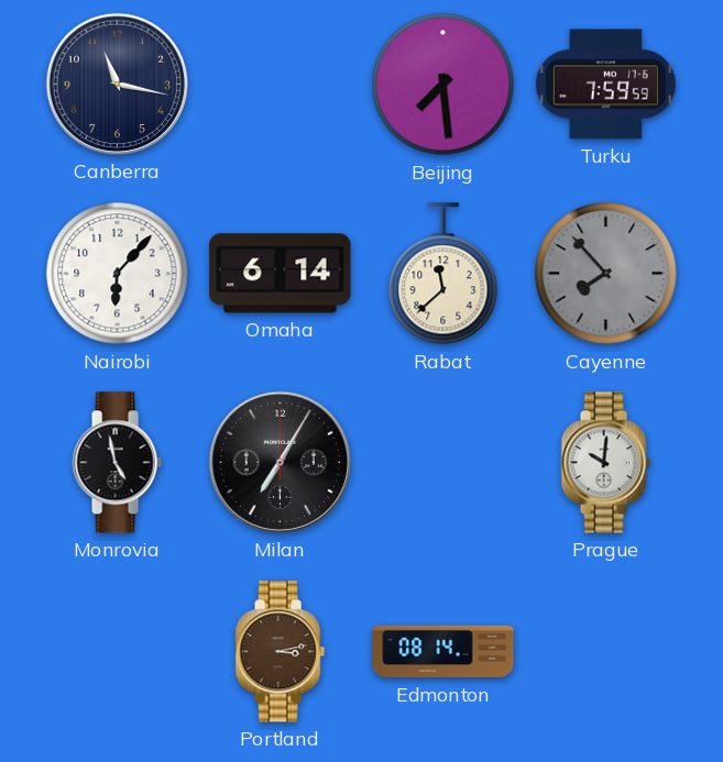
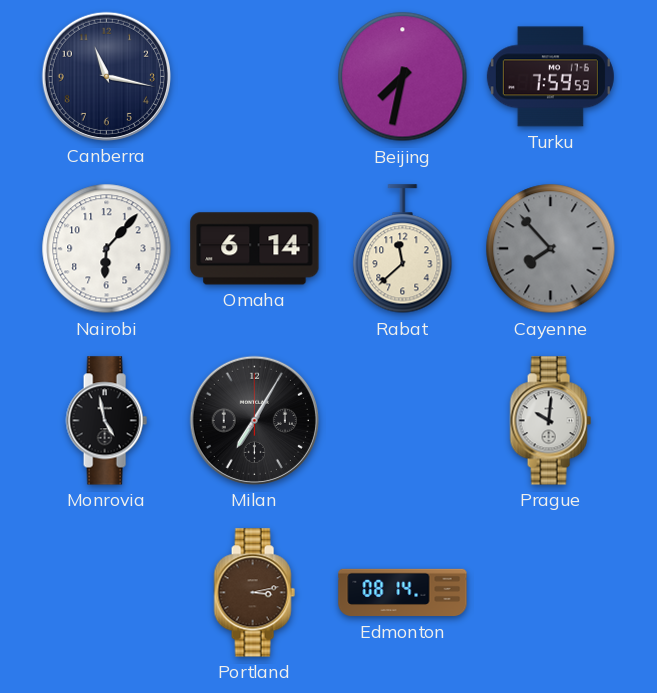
Beijing: 7:29 -> 7:32
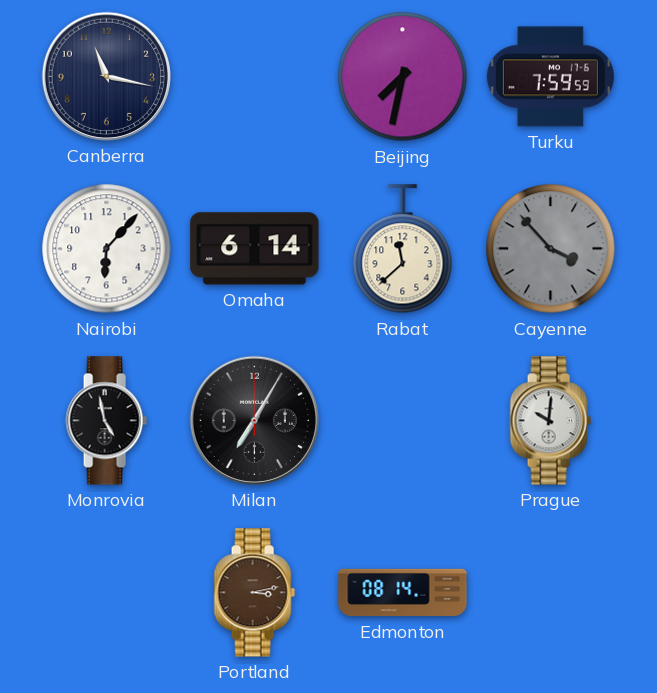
Cayenne: 7:53 -> 3:53
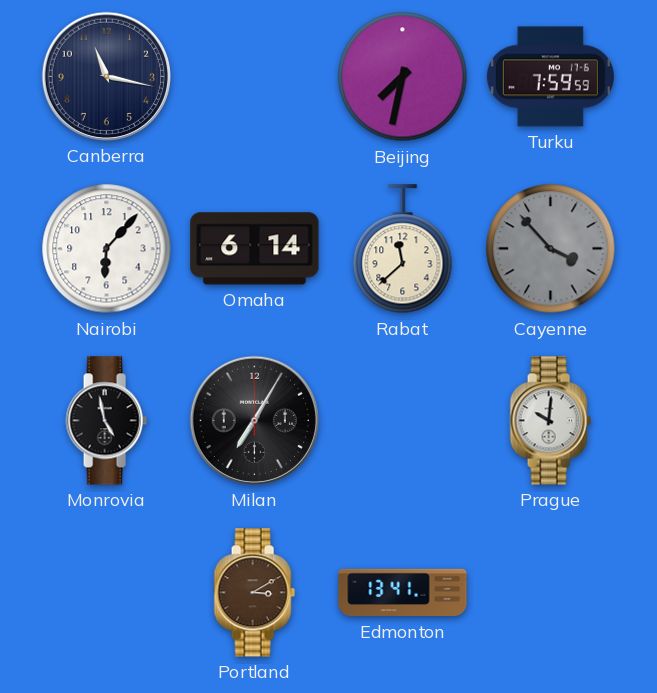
Portland: 3:13 -> 3:10
Edmonton: 08:14 -> 13:41
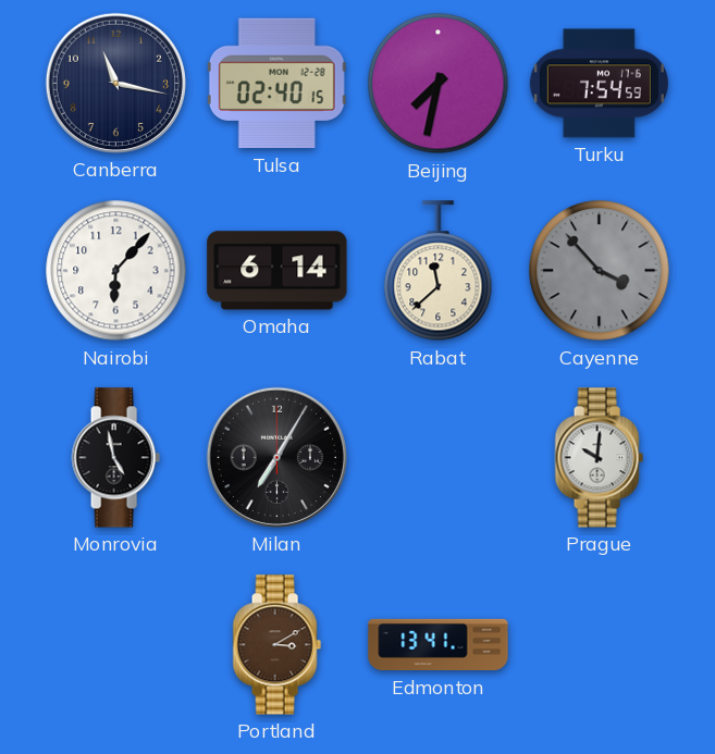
Tulsa: none -> 02:40
Turku: 7:59 -> 7:54
